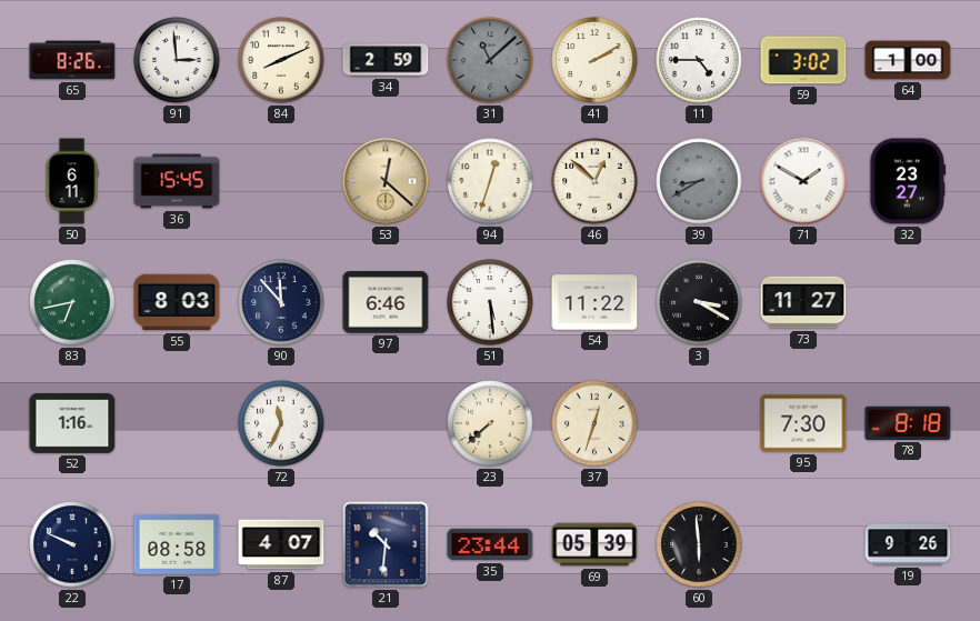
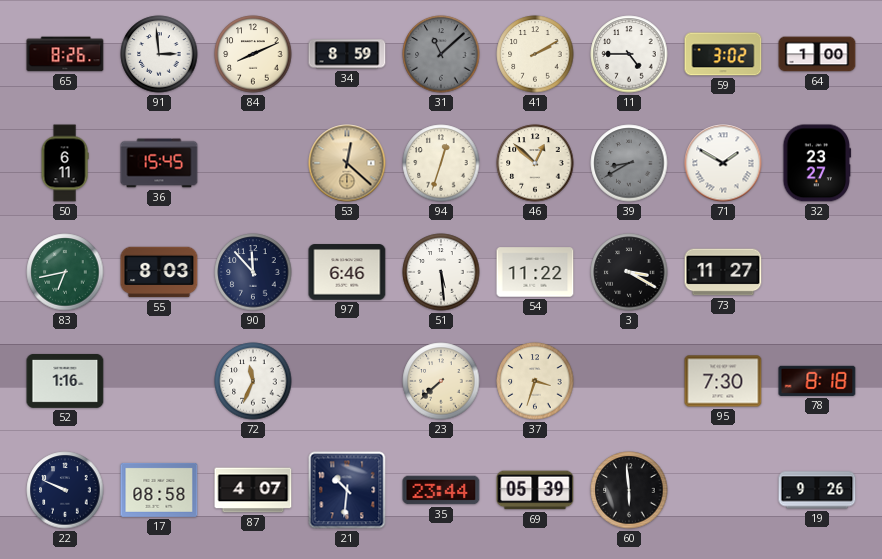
34: 2:59 -> 8:59
37: 12:33 -> 3:33
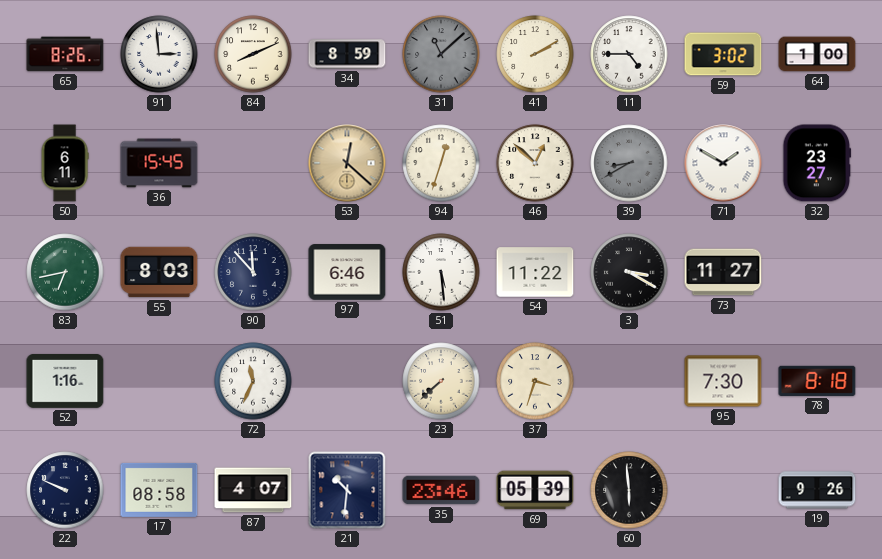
35: 23:44 -> 23:46
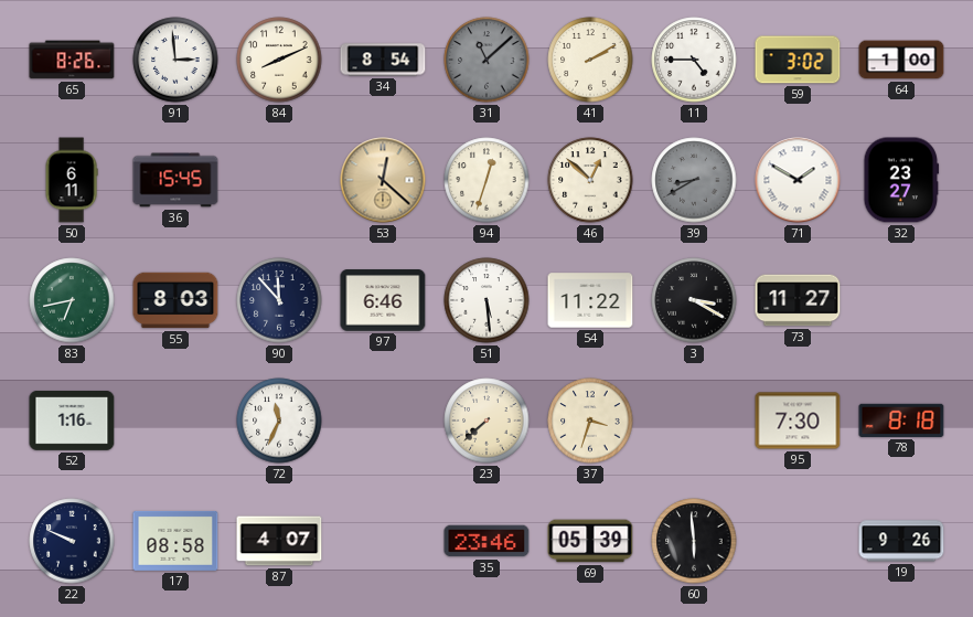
34: 8:59 -> 8:54
21: 10:31 -> none
